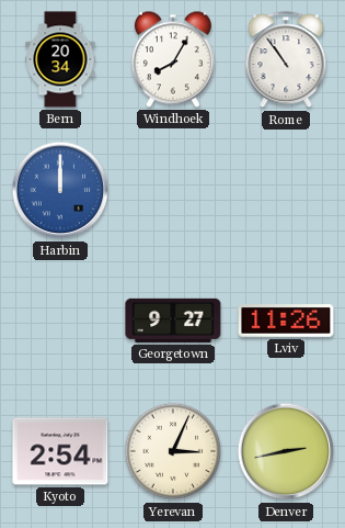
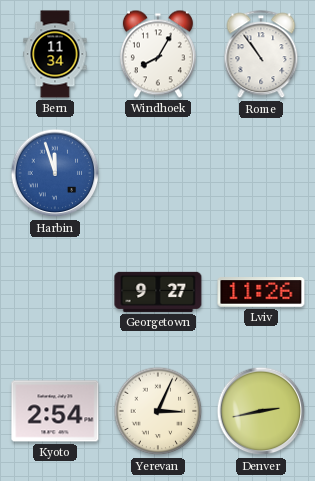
Bern: 20:34 -> 11:34
Harbin: 12:00 -> 11:57
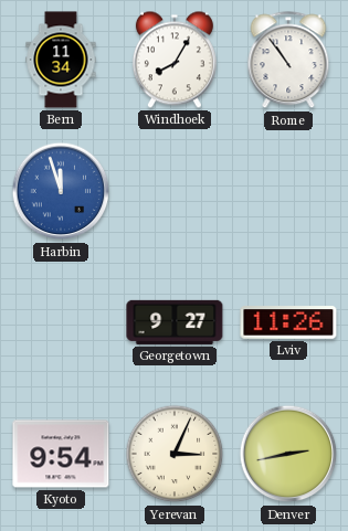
Kyoto: 2:54 -> 9:54
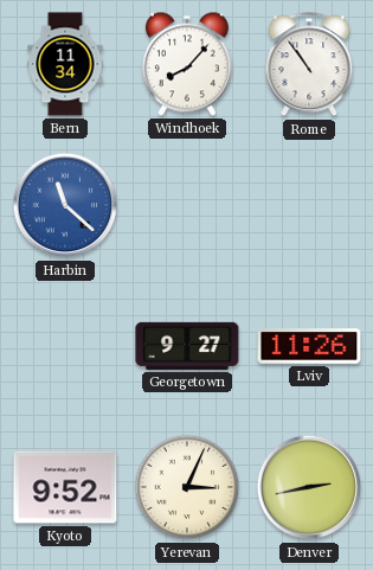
Windhoek: 8:05 -> 8:07
Harbin: 11:57 -> 11:22
Kyoto: 9:54 -> 9:52
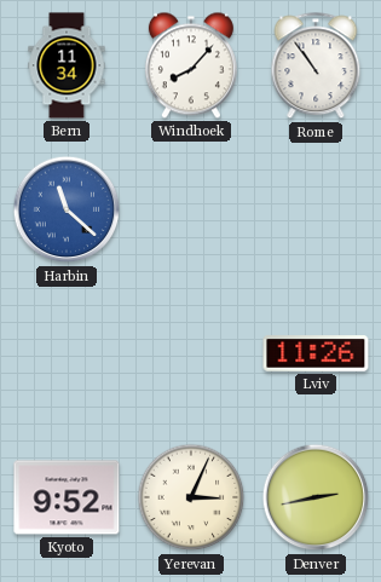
Georgetown: 9:27 -> none
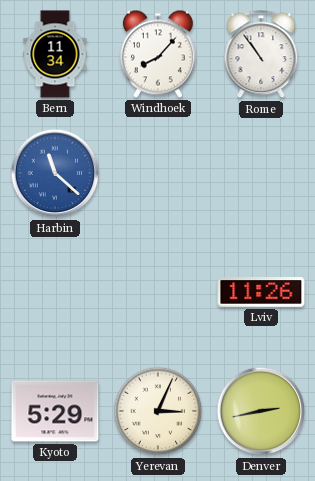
Kyoto: 9:52 -> 5:29
